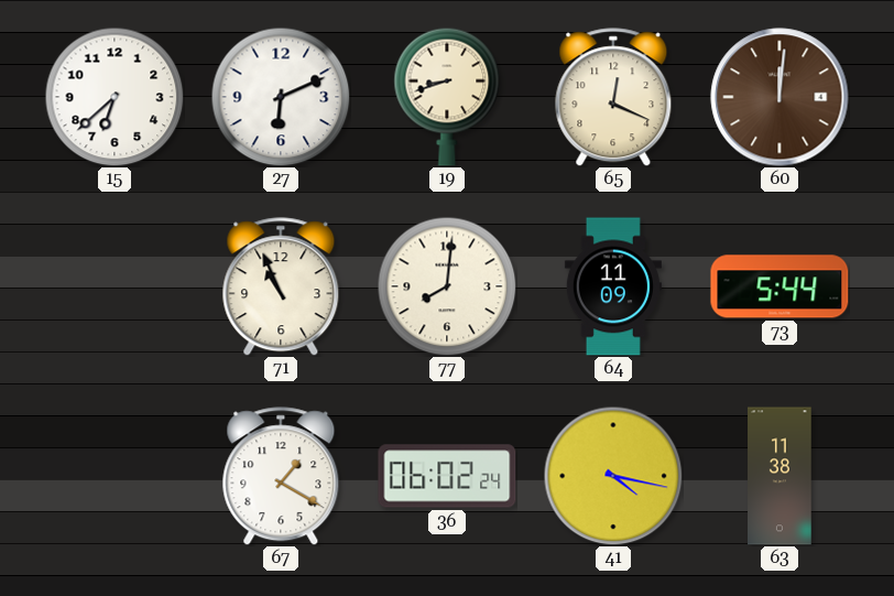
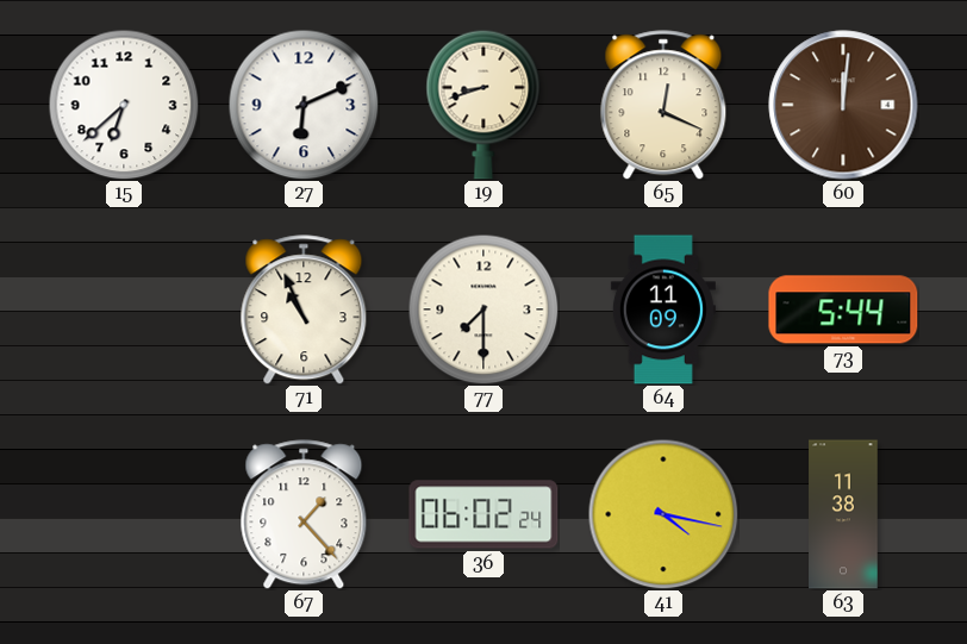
77: 8:01 -> 7:30
67: 1:20 -> 1:23
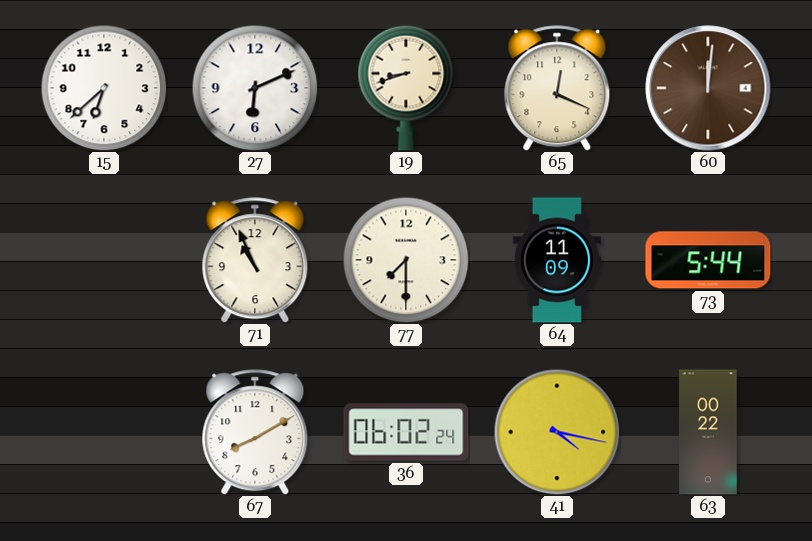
67: 1:23 -> 8:10
63: 11:38 -> 00:22
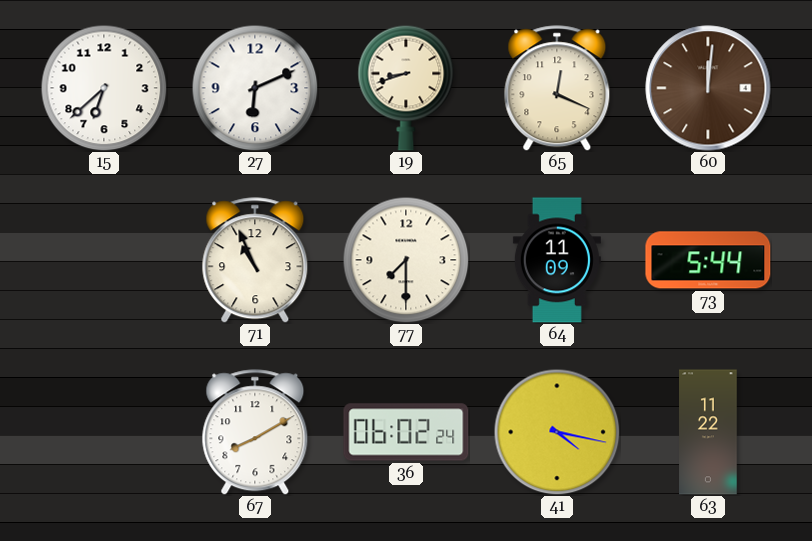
63: 00:22 -> 11:22
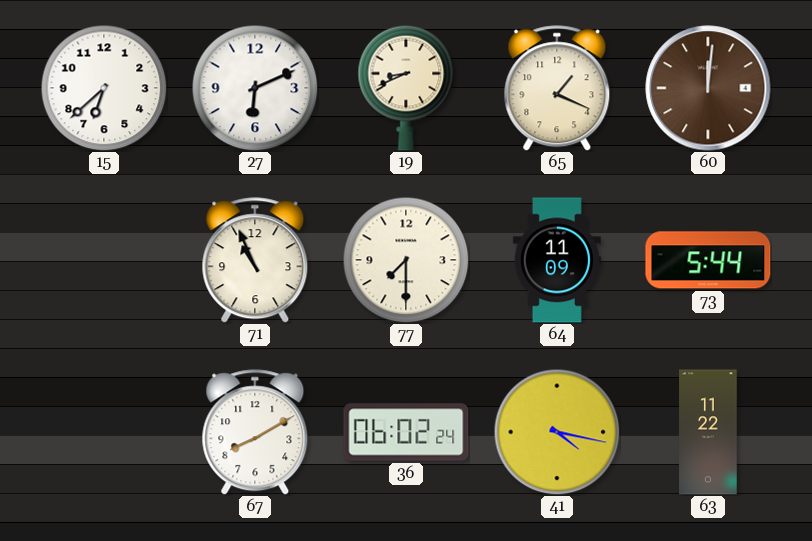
19: 8:42 -> 8:41
65: 12:19 -> 1:19
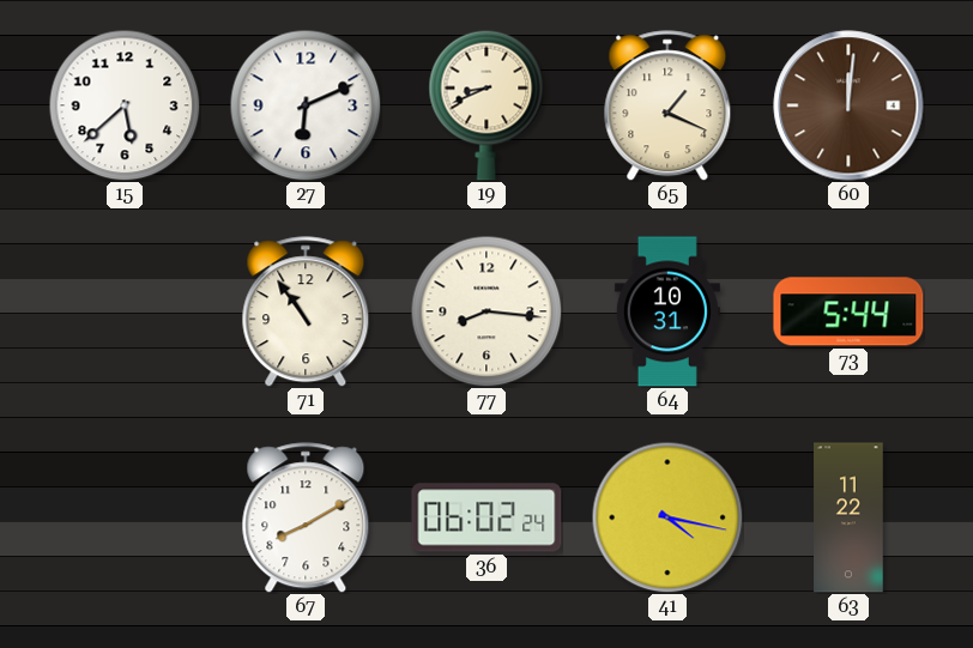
15: 6:38 -> 5:38
71: 10:56 -> 10:54
77: 7:30 -> 8:16
64: 11:09 -> 10:31
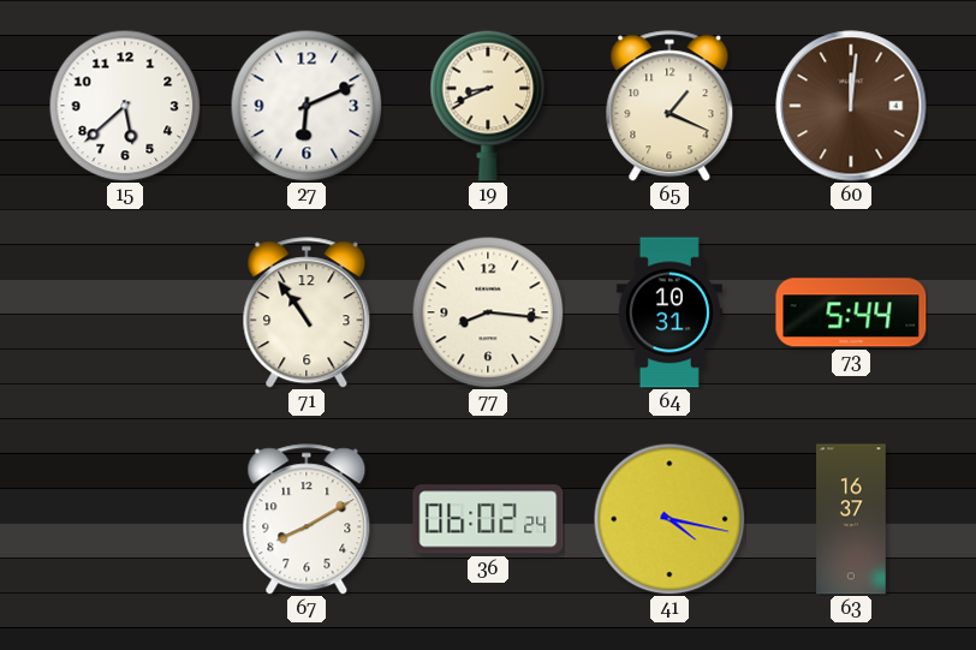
63: 11:22 -> 16:37
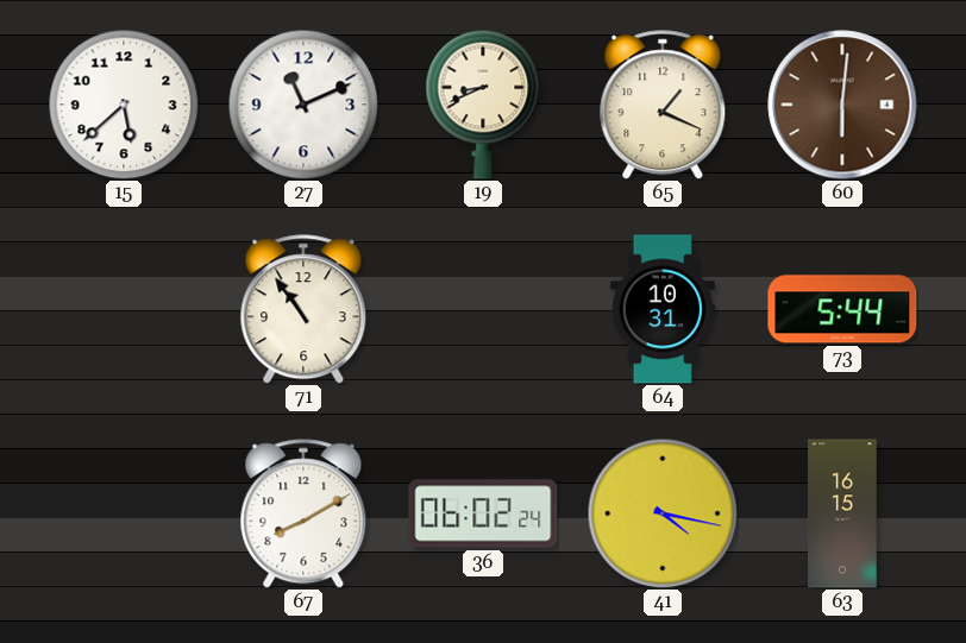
27: 6:11 -> 11:11
60: 12:01 -> 6:01
77: 8:16 -> none
63: 16:37 -> 16:15
